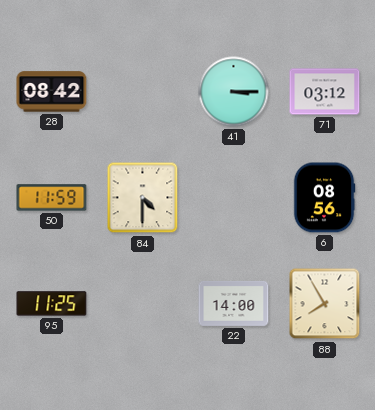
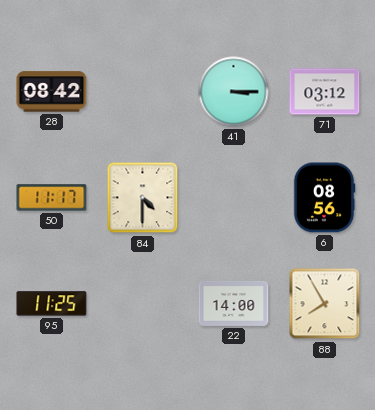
50: 11:59 -> 11:17
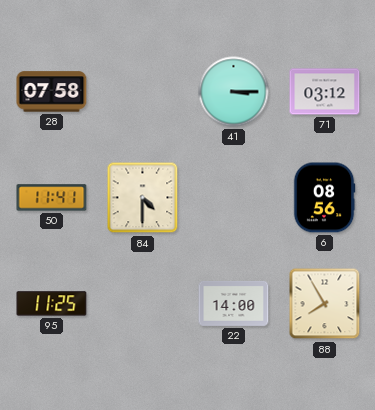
28: 08:42 -> 07:58
50: 11:17 -> 11:41
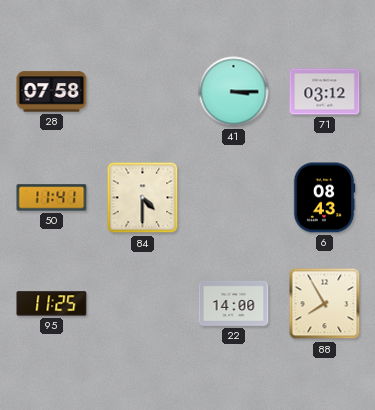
6: 08:56 -> 08:43
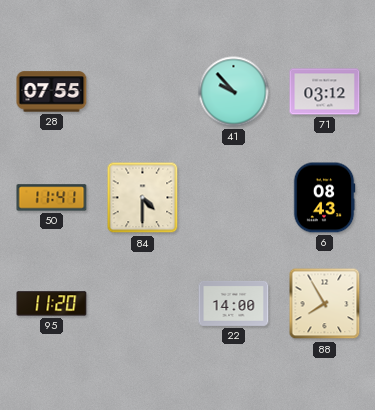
28: 07:58 -> 07:55
41: 3:15 -> 9:53
95: 11:25 -> 11:20
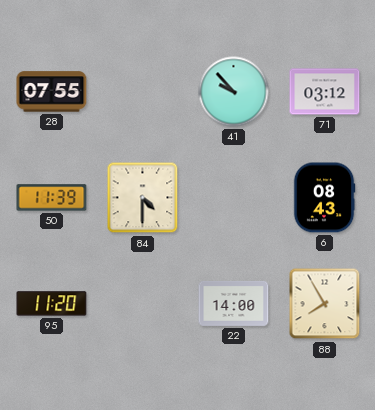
50: 11:41 -> 11:39
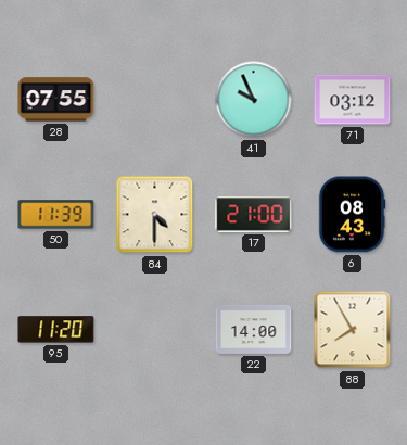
41: 9:53 -> 9:56
17: none -> 21:00
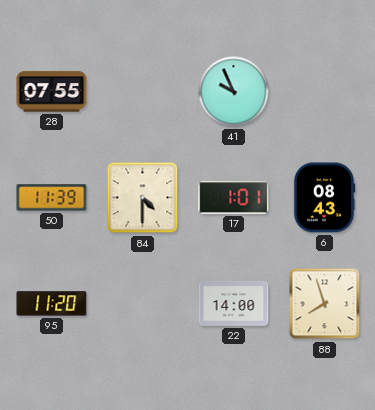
71: 03:12 -> none
17: 21:00 -> 1:01
88: 7:55 -> 7:57
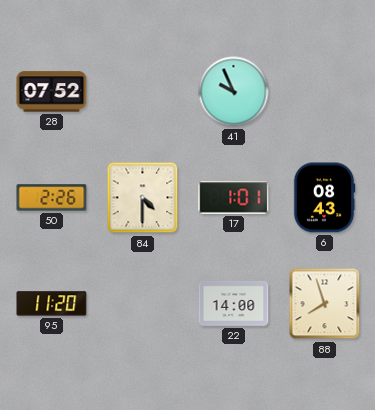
28: 07:55 -> 07:52
50: 11:39 -> 2:26
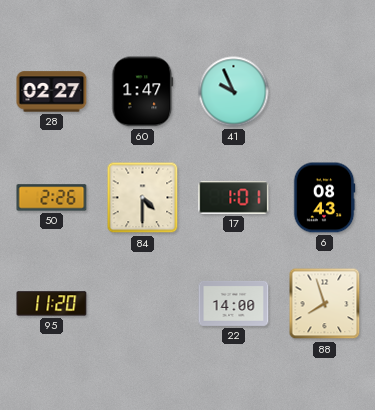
28: 07:52 -> 02:27
60: none -> 1:47
